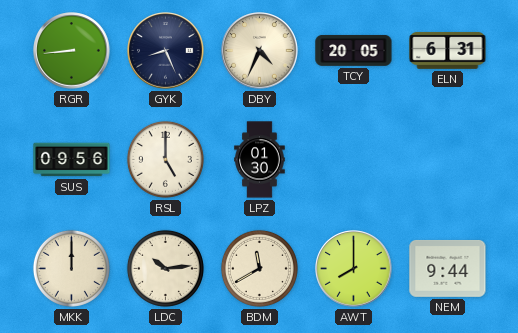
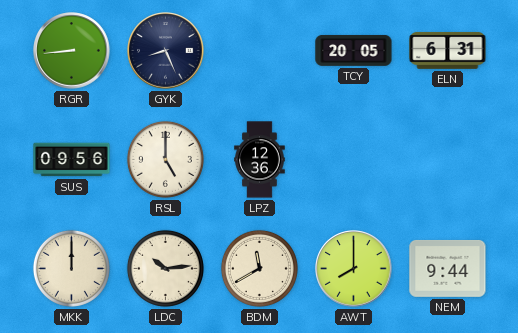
DBY: 4:34 -> none
LPZ: 01:30 -> 12:36
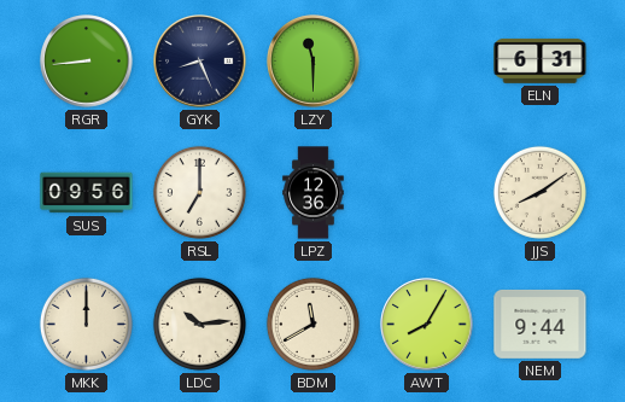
LZY: none -> 11:30
TCY: 20:05 -> none
RSL: 5:00 -> 7:00
JJS: none -> 8:09
AWT: 8:00 -> 8:05
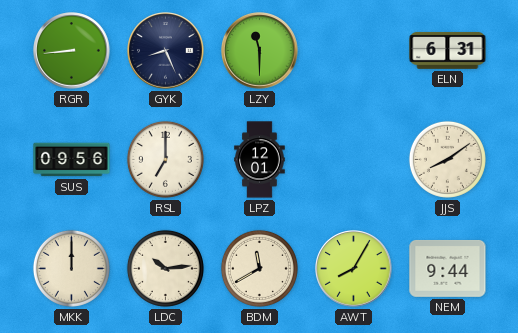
LPZ: 12:36 -> 12:01
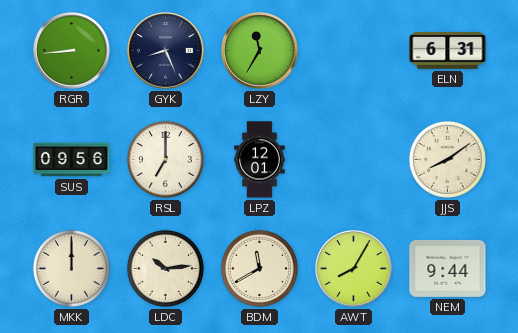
LZY: 11:30 -> 11:35
